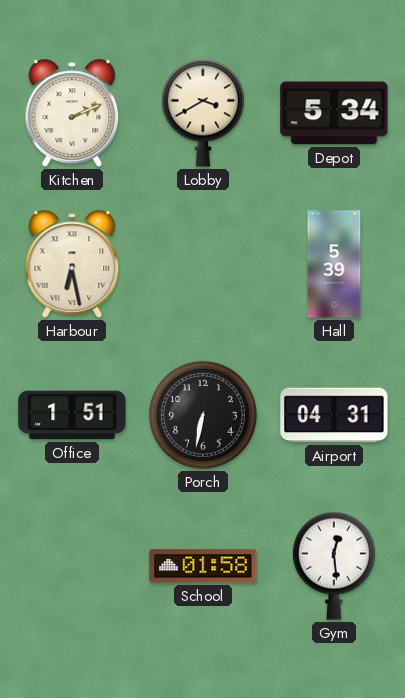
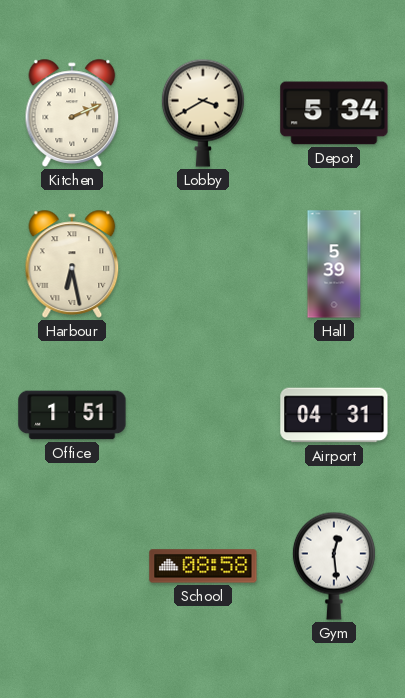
Porch: 6:32 -> none
School: 01:58 -> 08:58
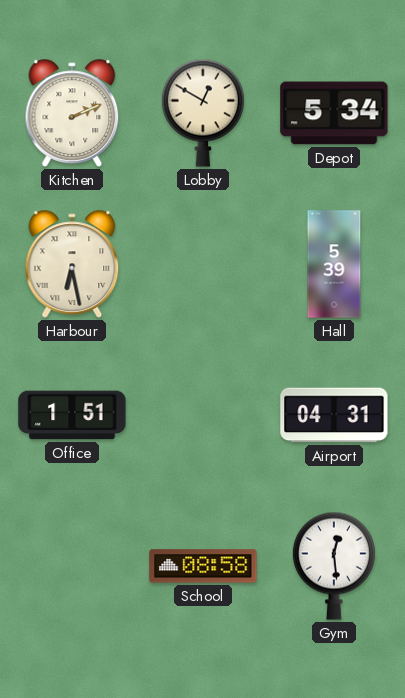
Lobby: 3:40 -> 12:50
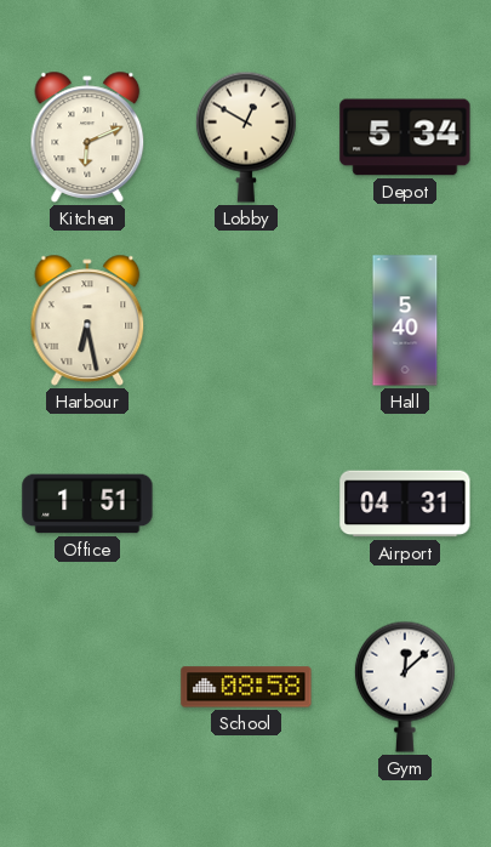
Kitchen: 2:11 -> 6:11
Hall: 5:39 -> 5:40
Gym: 12:29 -> 12:08
